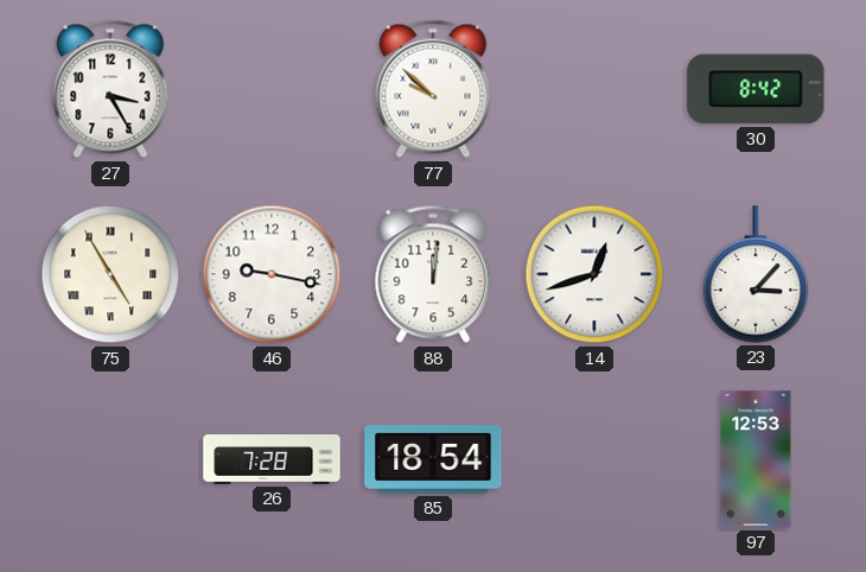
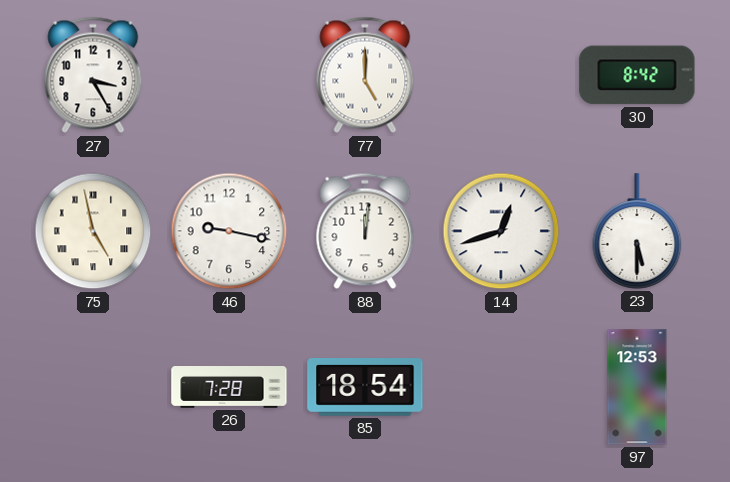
77: 9:52 -> 5:00
75: 4:55 -> 4:58
23: 3:07 -> 5:30
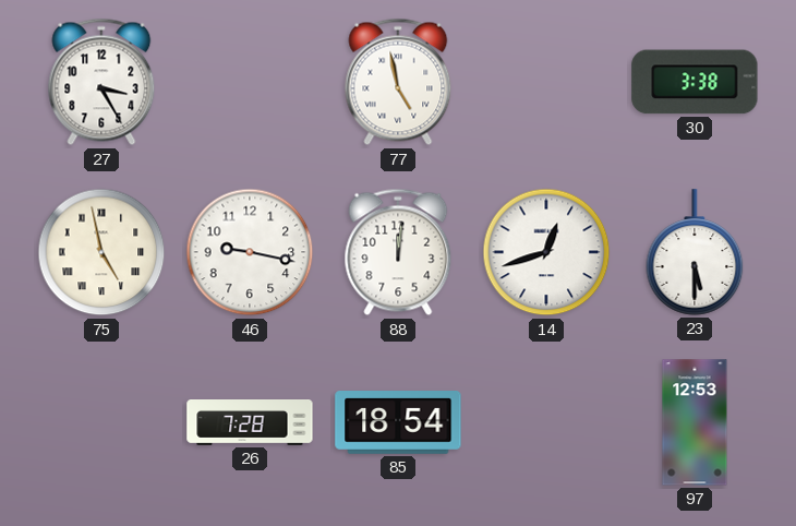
77: 5:00 -> 4:58
30: 8:42 -> 3:38
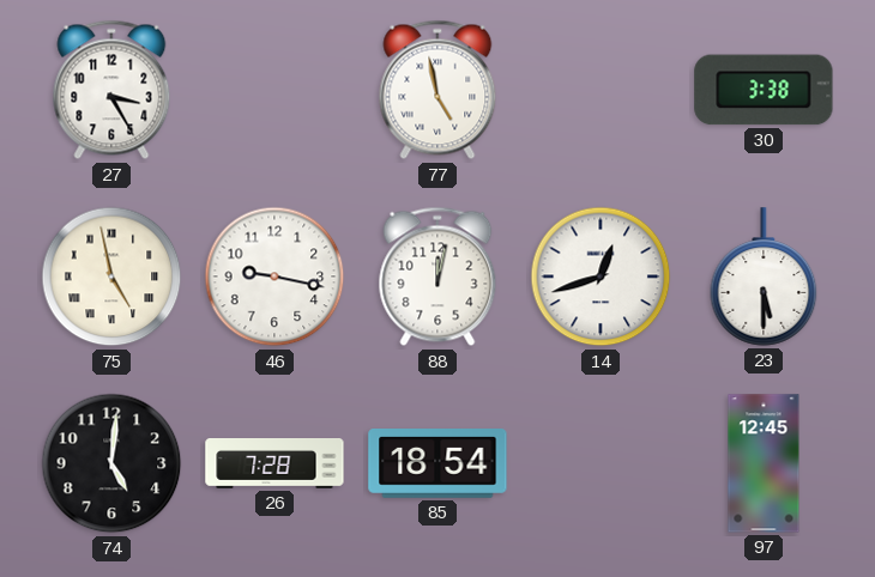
88: 12:01 -> 12:02
74: none -> 5:01
97: 12:53 -> 12:45
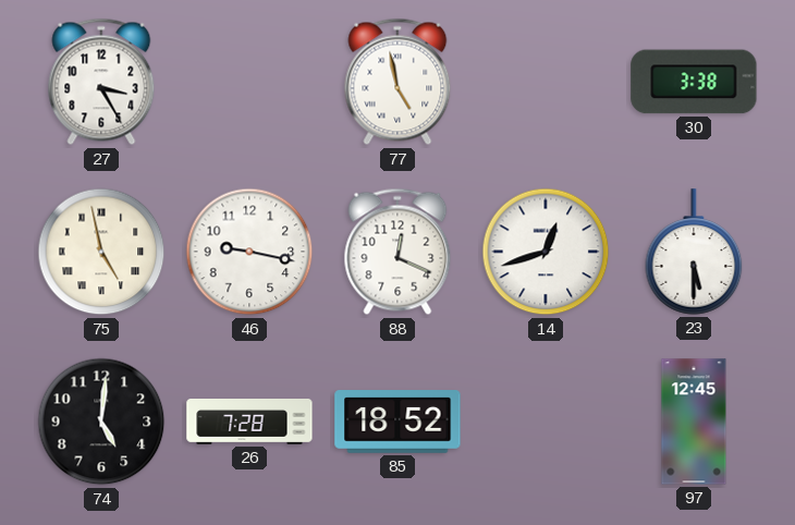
88: 12:02 -> 12:19
85: 18:54 -> 18:52
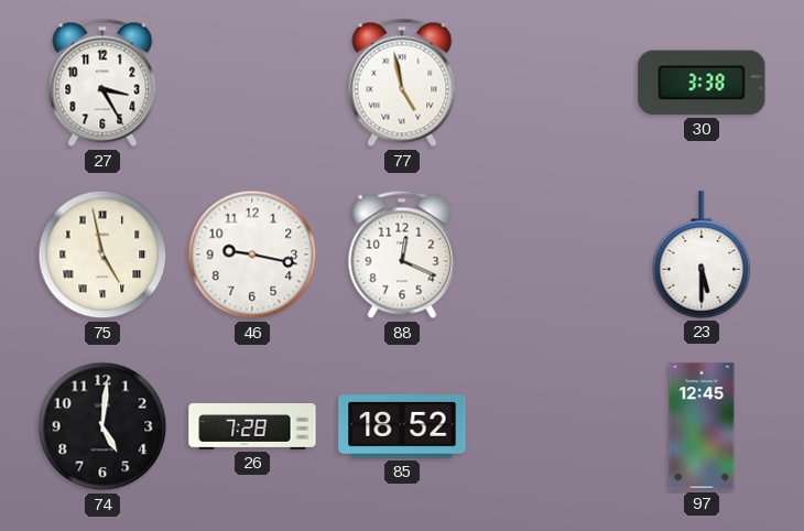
14: 12:42 -> none
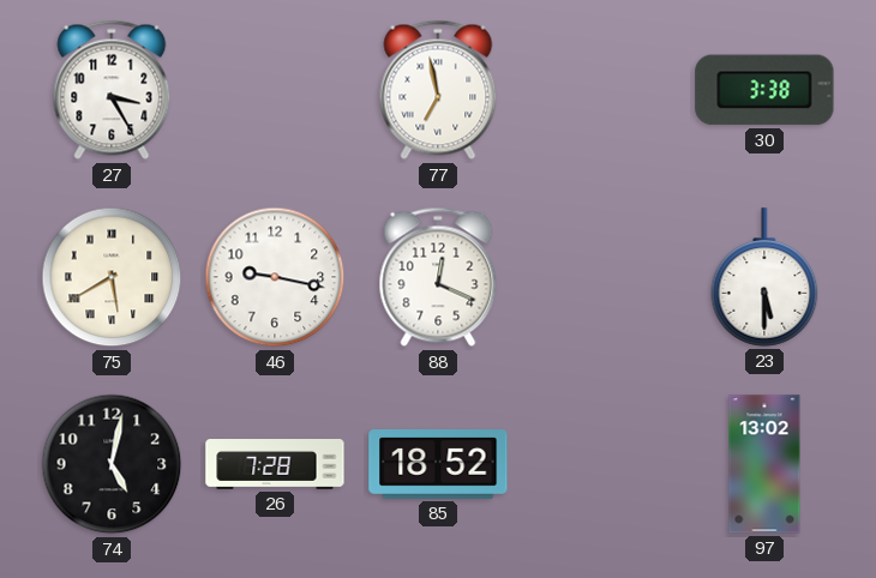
77: 4:58 -> 6:58
75: 4:58 -> 5:40
74: 5:01 -> 5:02
97: 12:45 -> 13:02
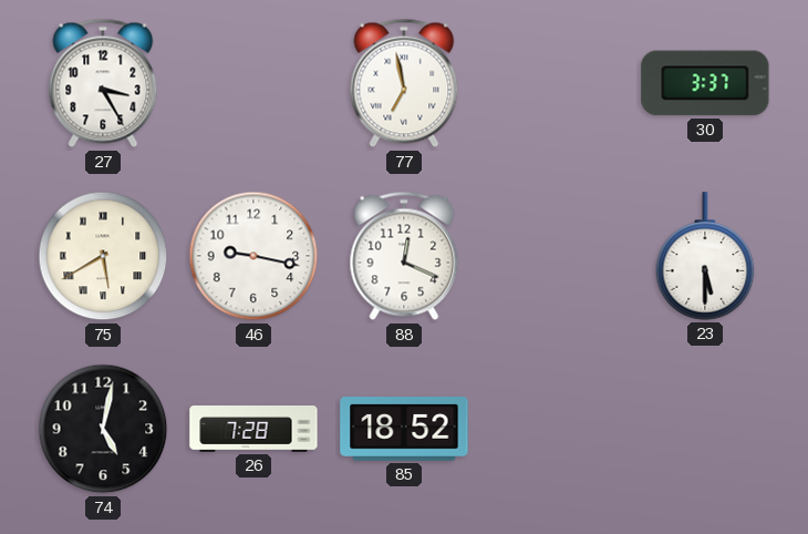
30: 3:38 -> 3:37
97: 13:02 -> none
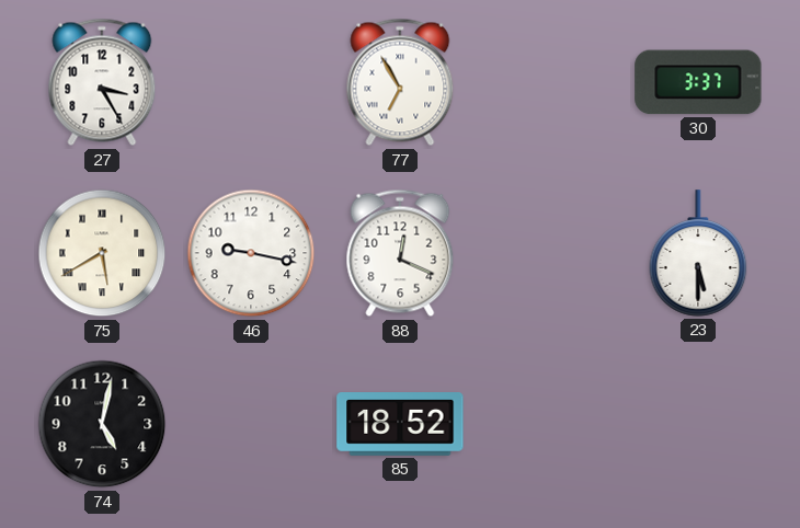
77: 6:58 -> 6:55
26: 7:28 -> none
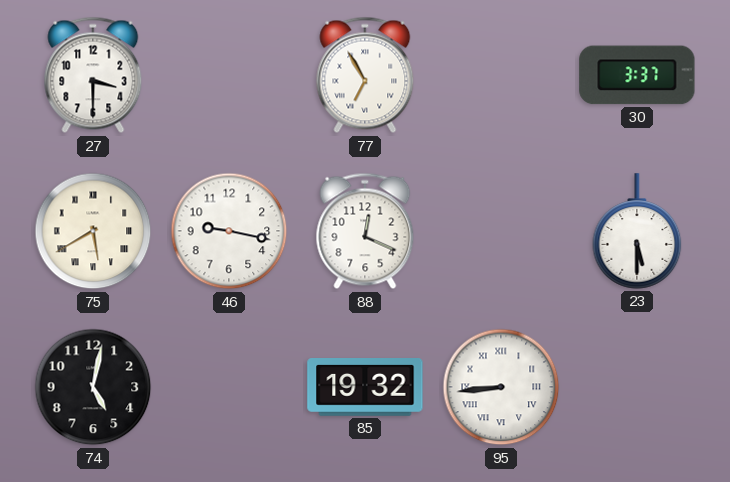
27: 3:25 -> 3:30
85: 18:52 -> 19:32
95: none -> 8:44
